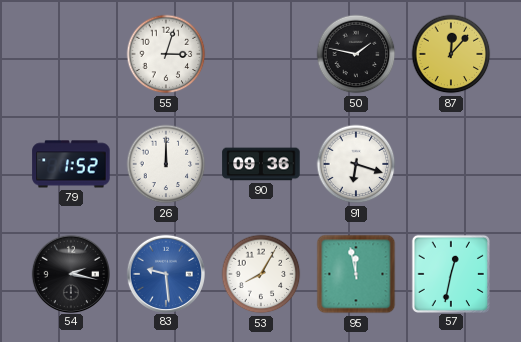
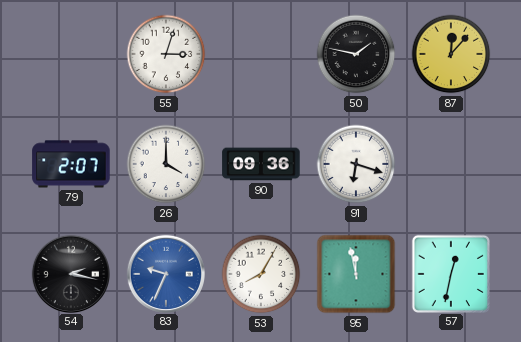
79: 1:52 -> 2:07
26: 12:00 -> 4:00
83: 9:29 -> 9:34
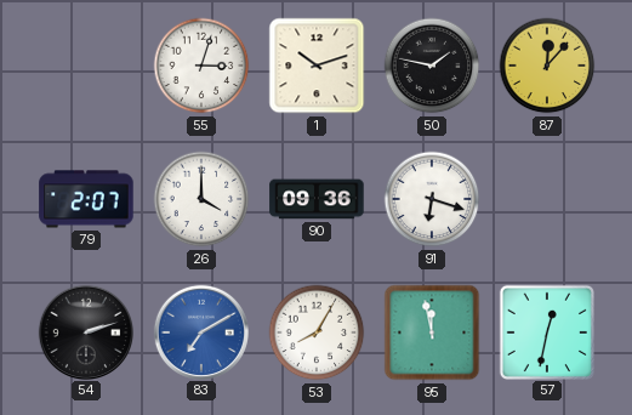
1: none -> 10:12
54: 2:17 -> 2:12
83: 9:34 -> 7:10
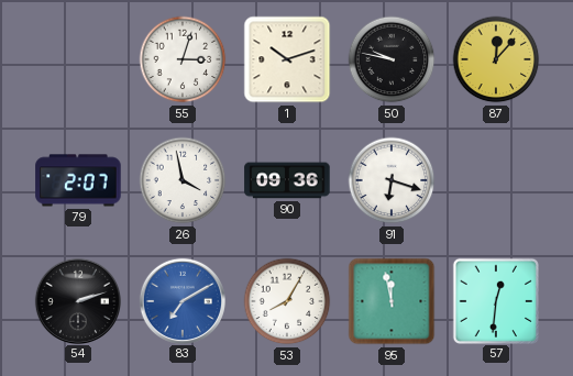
50: 1:47 -> 9:47
26: 4:00 -> 3:58
57: 12:32 -> 12:31
